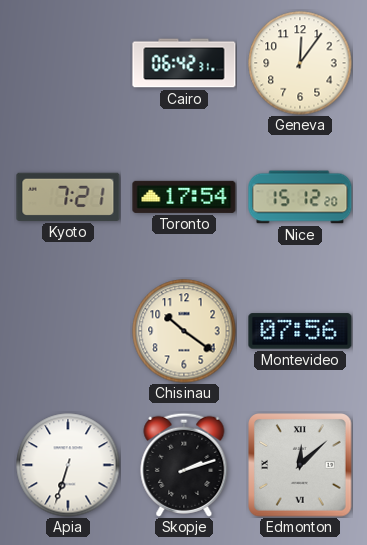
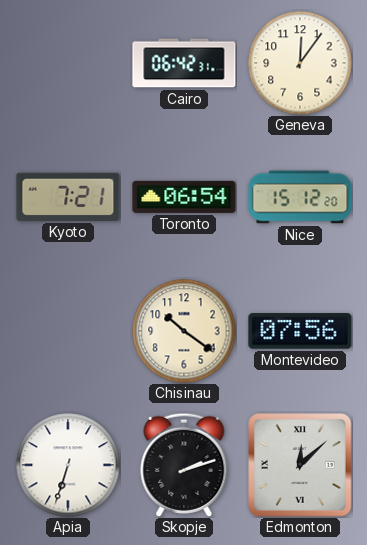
Toronto: 17:54 -> 06:54
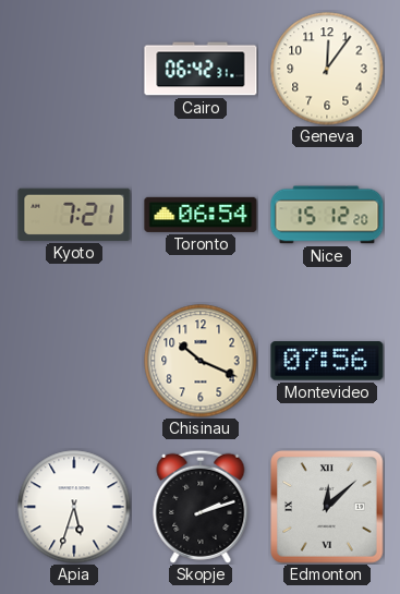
Chisinau: 10:21 -> 10:19
Apia: 6:33 -> 5:33
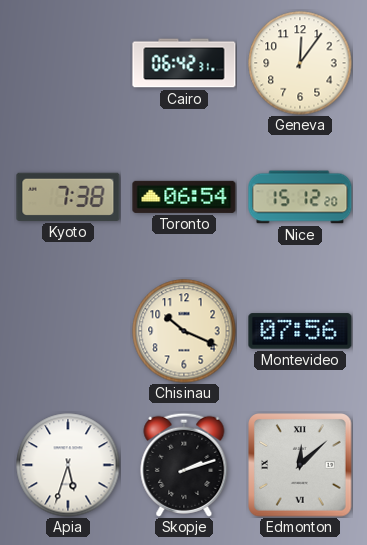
Kyoto: 7:21 -> 7:38
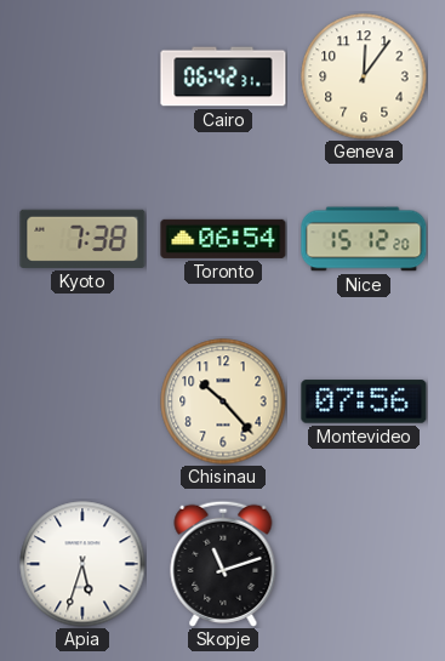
Chisinau: 10:19 -> 10:23
Skopje: 2:12 -> 11:12
Edmonton: 12:08 -> none
